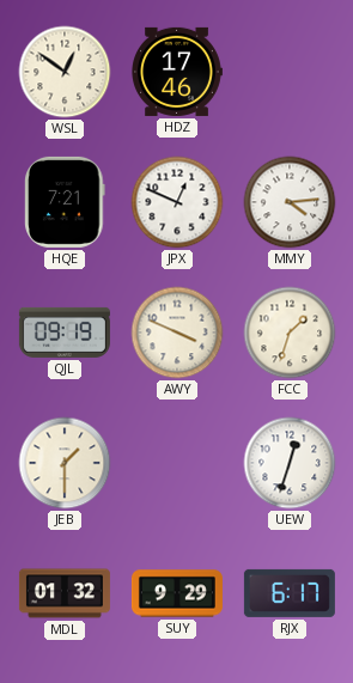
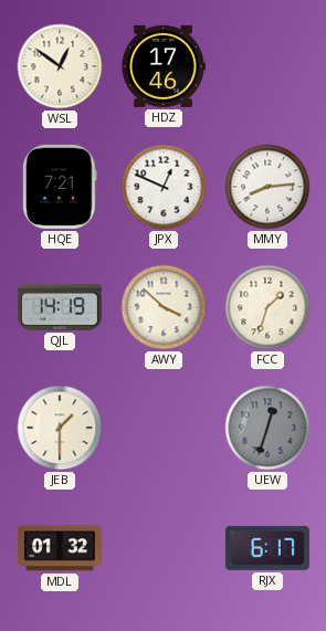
MMY: 4:14 -> 8:14
QJL: 09:19 -> 14:19
AWY: 3:49 -> 3:52
UEW dial: white -> grey
SUY: 9:29 -> none
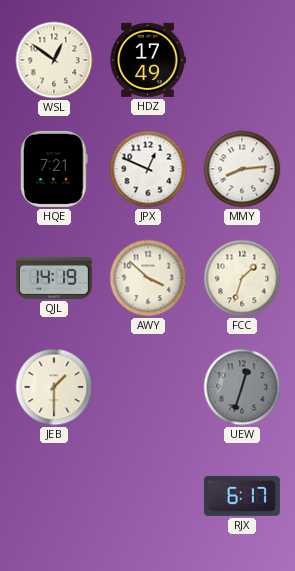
HDZ: 17:46 -> 17:49
MDL: 01:32 -> none
